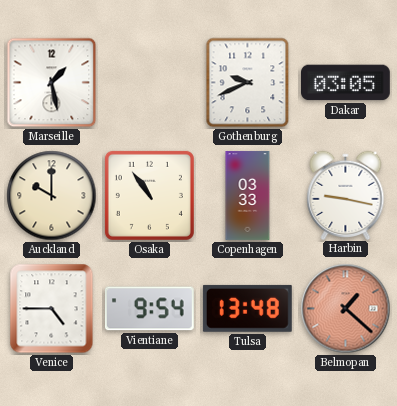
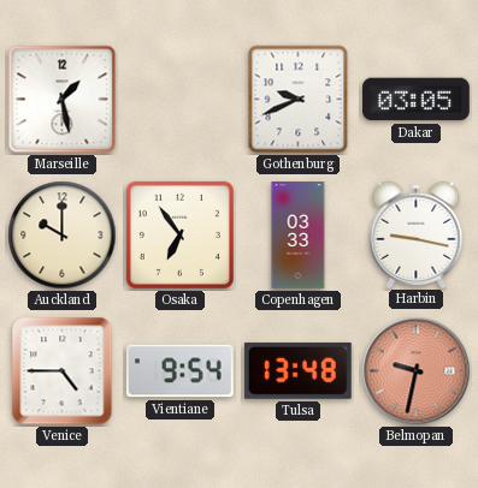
Osaka: 10:54 -> 6:54
Belmopan: 1:22 -> 9:32
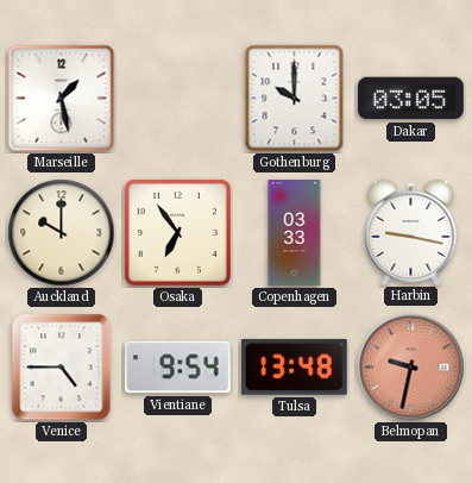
Gothenburg: 9:41 -> 10:00
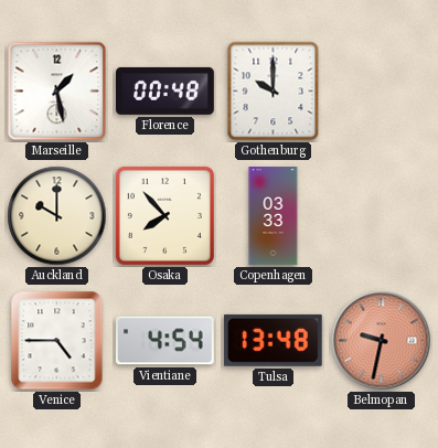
Florence: none -> 00:48
Dakar: 03:05 -> none
Osaka: 6:54 -> 7:53
Harbin: 9:17 -> none
Vientiane: 9:54 -> 4:54
